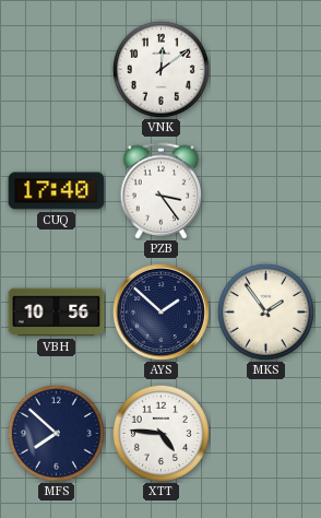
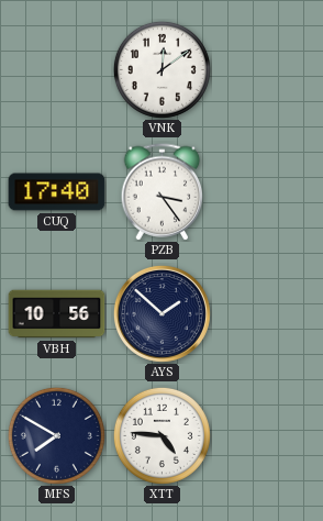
MKS: 1:54 -> none
MFS: 7:52 -> 7:50
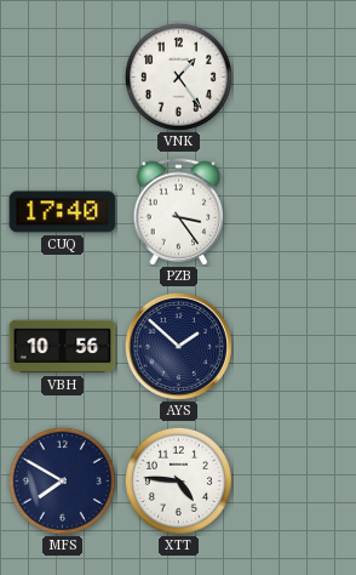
VNK: 12:09 -> 1:24
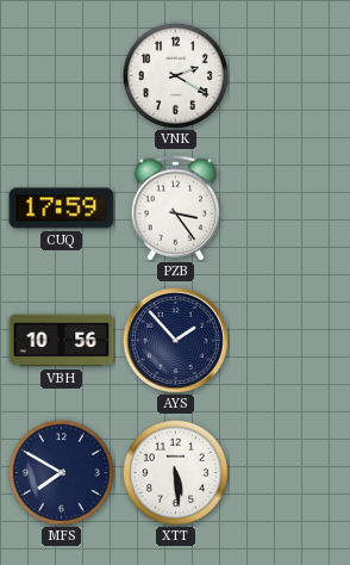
VNK: 1:24 -> 2:20
CUQ: 17:40 -> 17:59
AYS: 1:52 -> 1:53
XTT: 4:46 -> 5:29
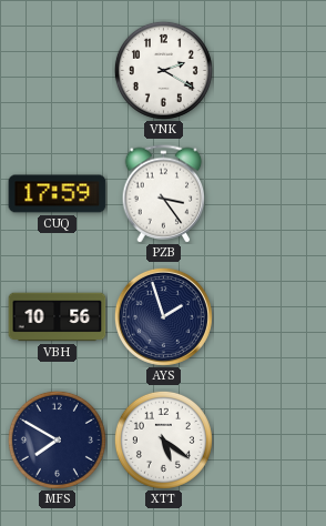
AYS: 1:53 -> 1:57
XTT: 5:29 -> 5:21
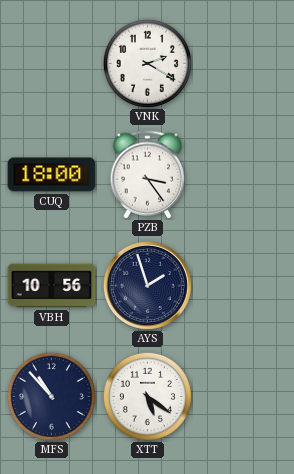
CUQ: 17:59 -> 18:00
MFS: 7:50 -> 10:53
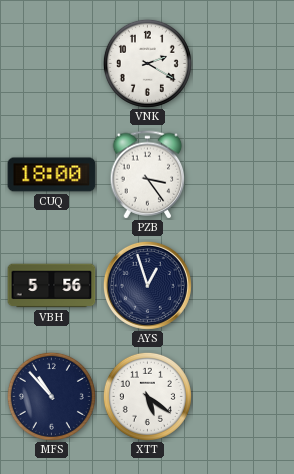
VBH: 10:56 -> 5:56
AYS: 1:57 -> 12:57
